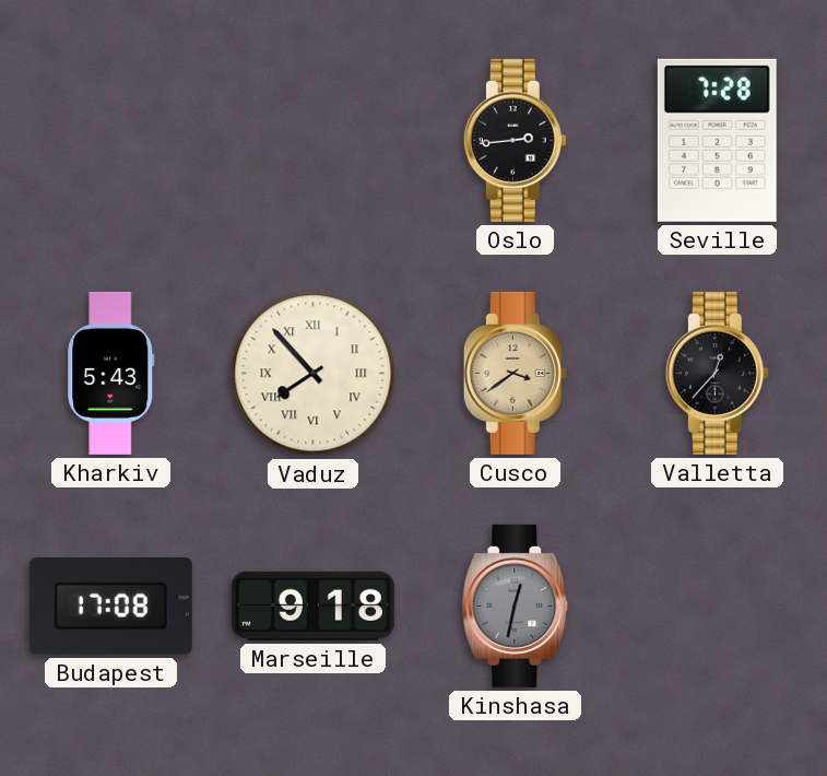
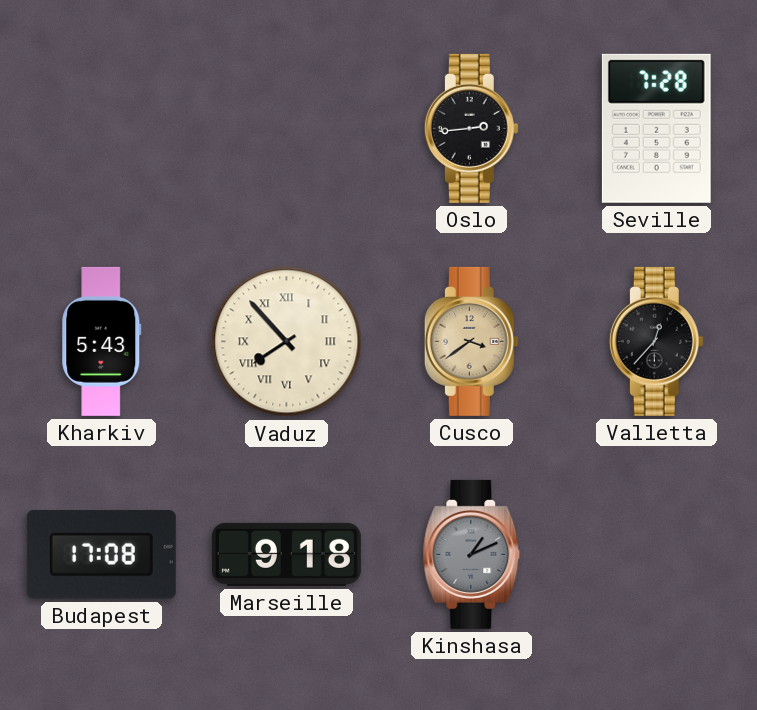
Kinshasa: 12:32 -> 1:11
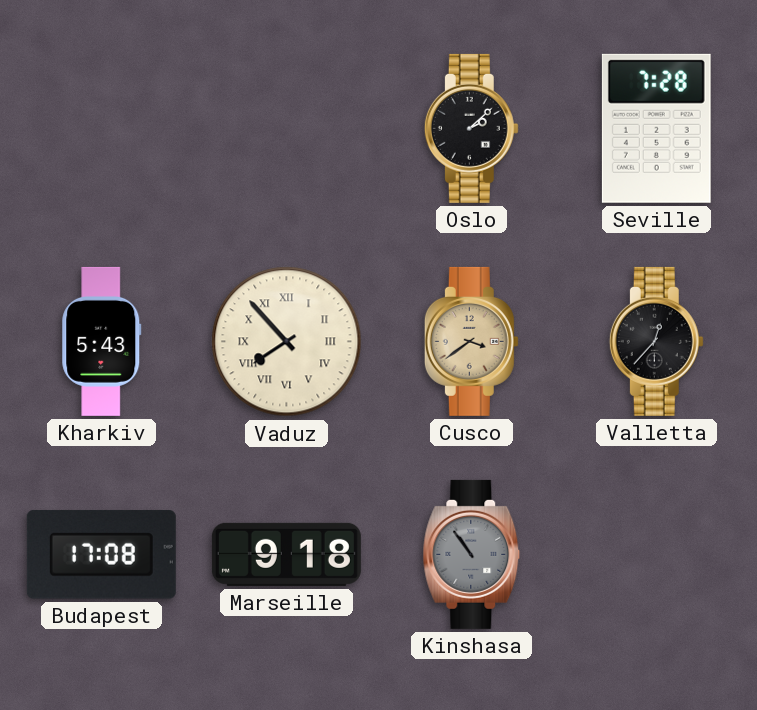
Oslo: 2:44 -> 2:08
Kinshasa: 1:11 -> 10:54
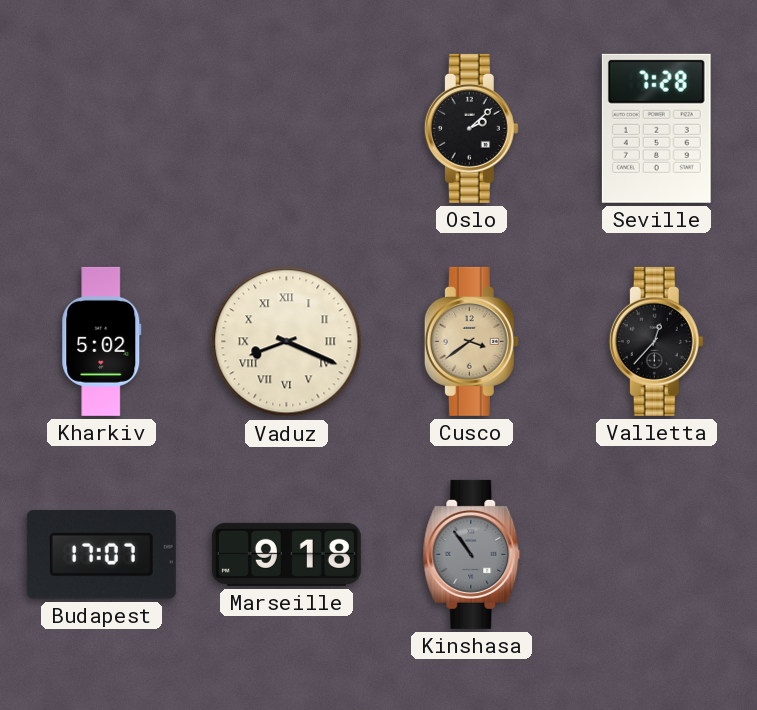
Kharkiv: 5:43 -> 5:02
Vaduz: 7:53 -> 8:19
Budapest: 17:08 -> 17:07
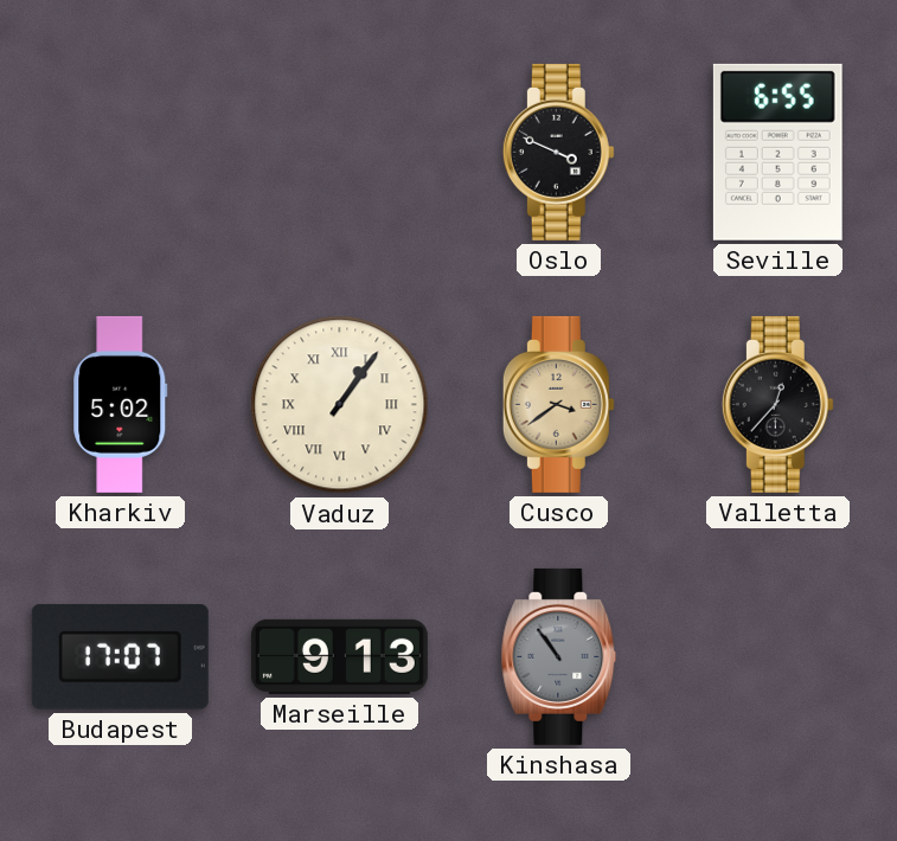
Oslo: 2:08 -> 3:49
Seville: 7:28 -> 6:55
Vaduz: 8:19 -> 1:06
Marseille: 9:18 -> 9:13
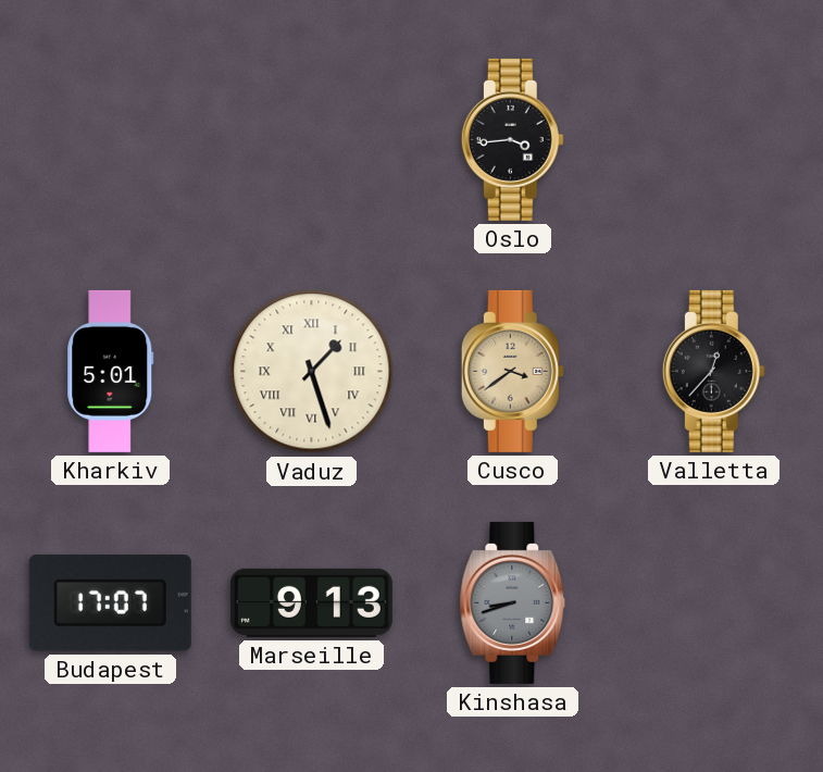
Oslo: 3:49 -> 3:44
Seville: 6:55 -> none
Kharkiv: 5:02 -> 5:01
Vaduz: 1:06 -> 1:27
Kinshasa: 10:54 -> 8:42
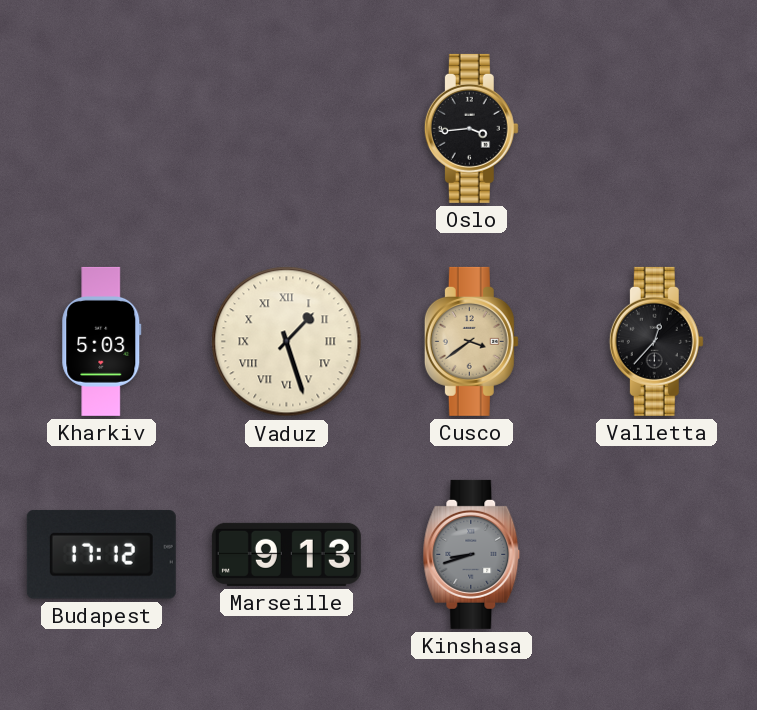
Kharkiv: 5:01 -> 5:03
Budapest: 17:07 -> 17:12
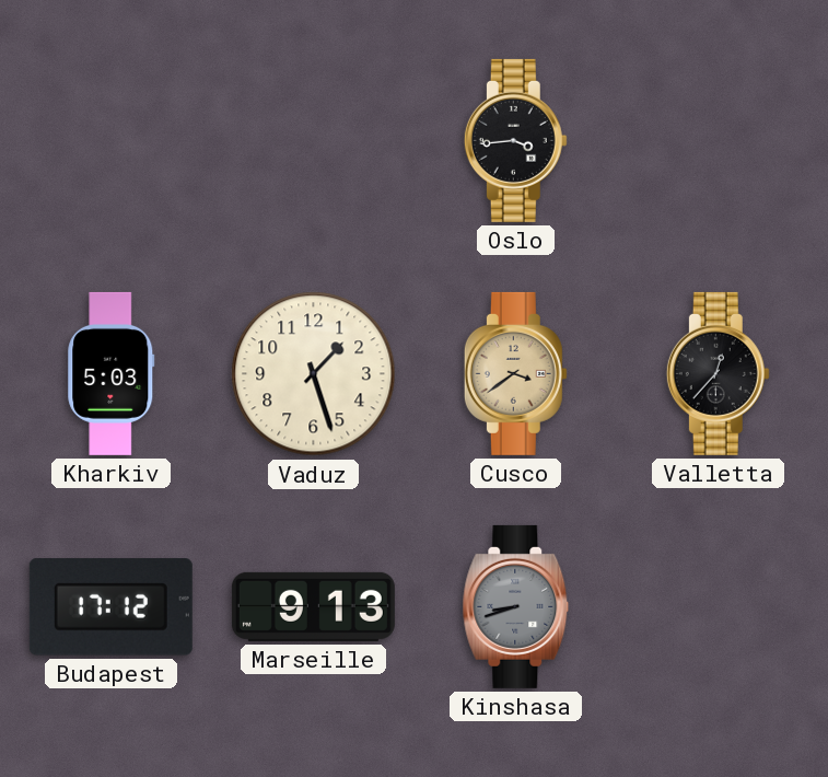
Vaduz numerals: Roman -> Arabic
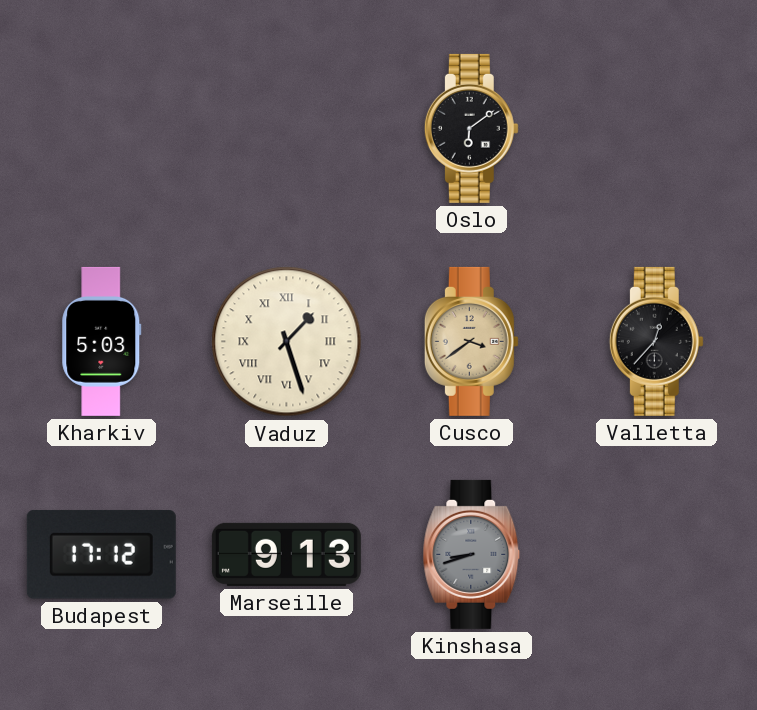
Oslo: 3:44 -> 6:09
Vaduz numerals: Arabic -> Roman
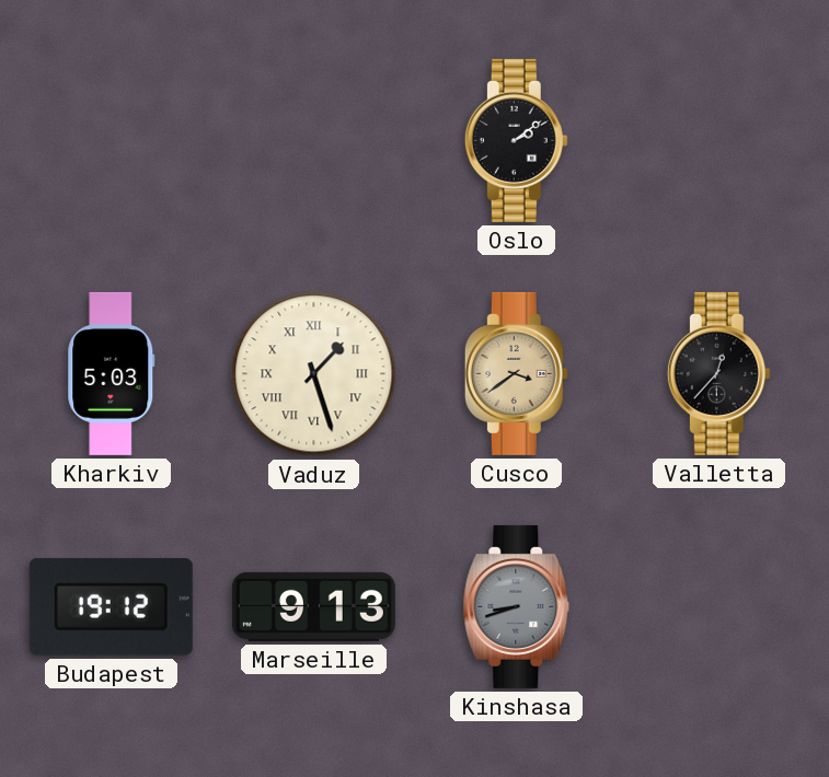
Oslo: 6:09 -> 2:09
Budapest: 17:12 -> 19:12
